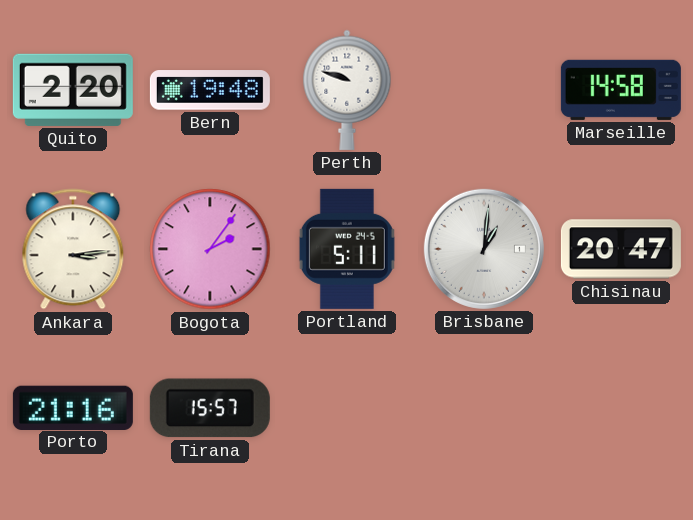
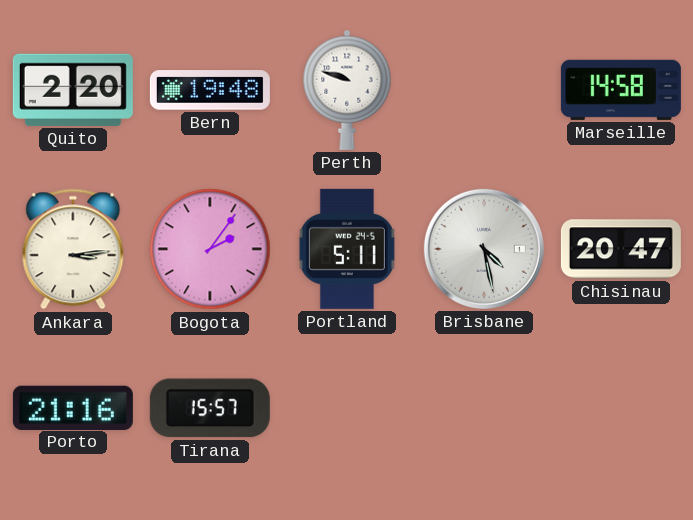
Brisbane: 1:01 -> 4:28
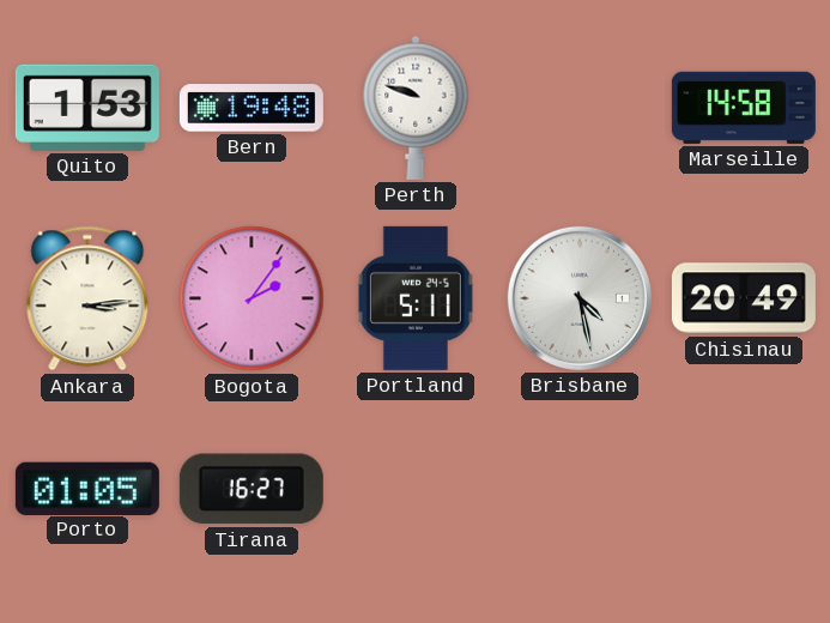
Quito: 2:20 -> 1:53
Chisinau: 20:47 -> 20:49
Porto: 21:16 -> 01:05
Tirana: 15:57 -> 16:27
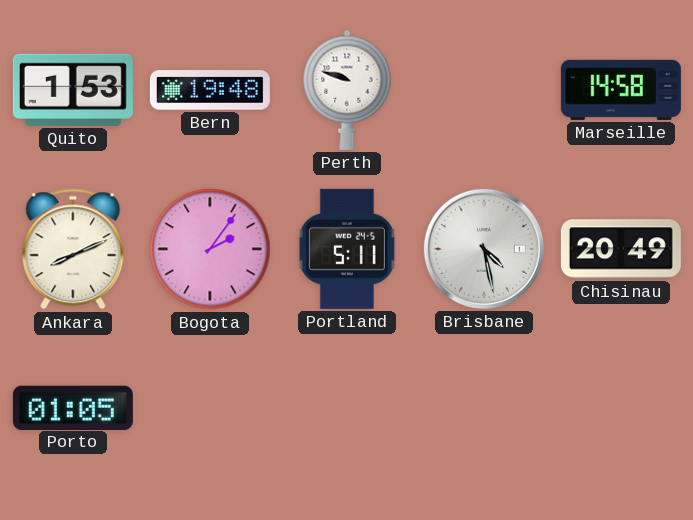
Ankara: 3:14 -> 8:11
Tirana: 16:27 -> none
